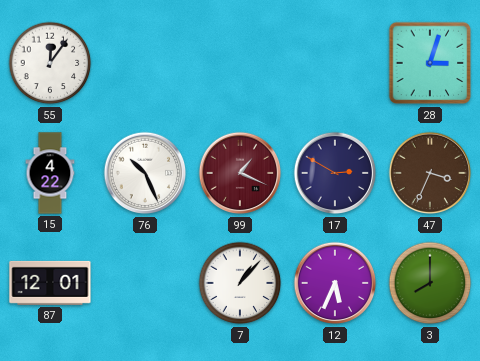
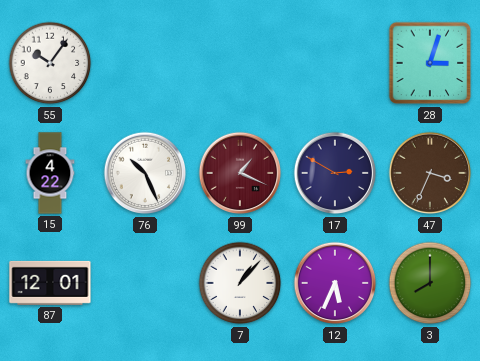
55: 12:06 -> 10:06
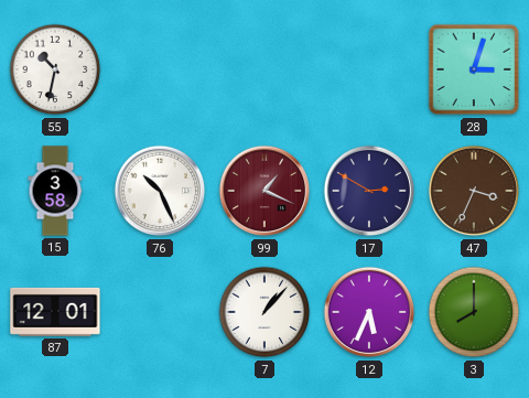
55: 10:06 -> 10:32
15: 4:22 -> 3:58
